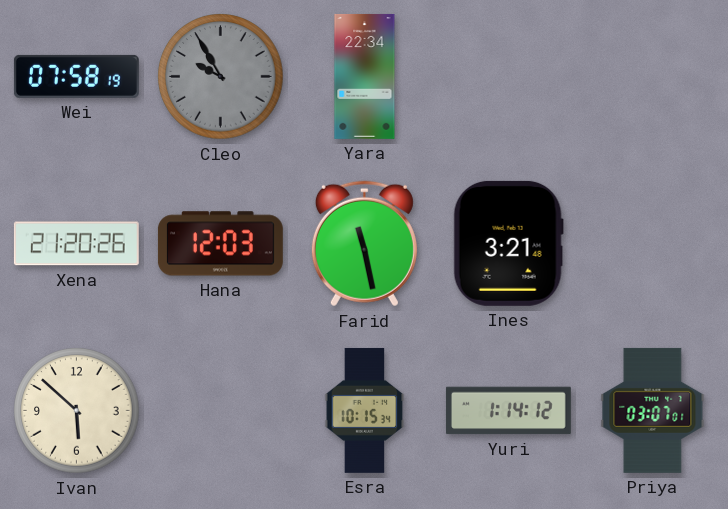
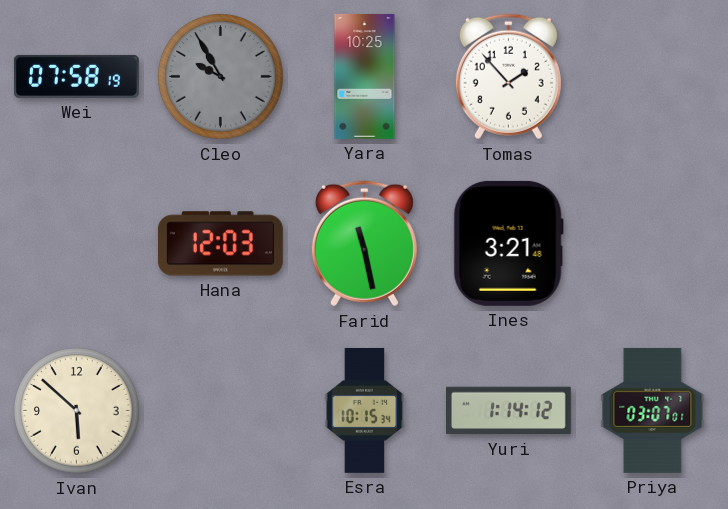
Yara: 22:34 -> 10:25
Tomas: none -> 1:53
Xena: 21:20 -> none
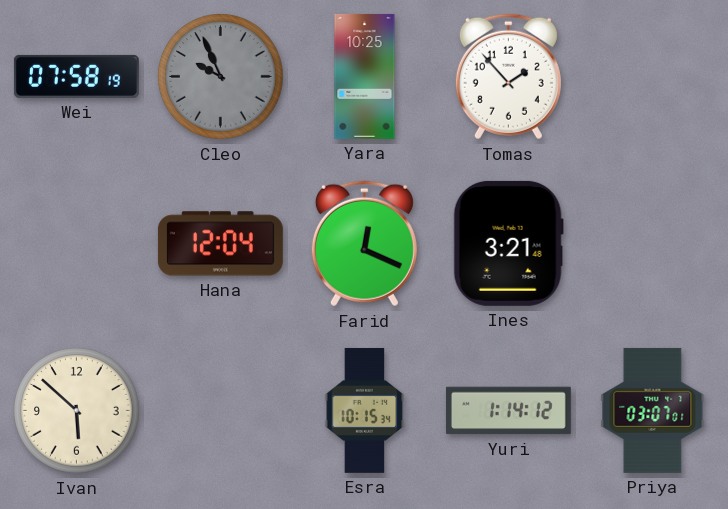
Cleo: 9:55 -> 9:56
Hana: 12:03 -> 12:04
Farid: 11:28 -> 12:19
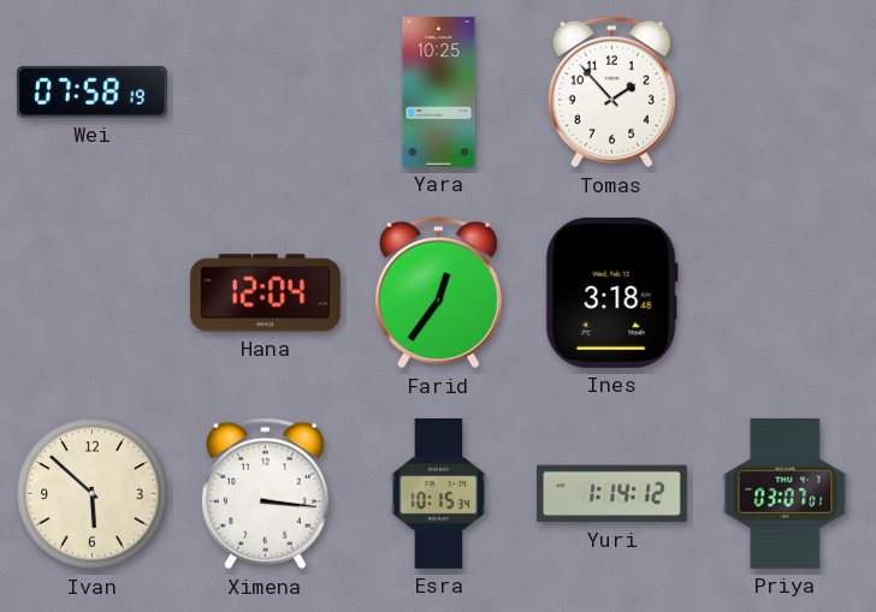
Cleo: 9:56 -> none
Farid: 12:19 -> 12:36
Ines: 3:21 -> 3:18
Ximena: none -> 3:16
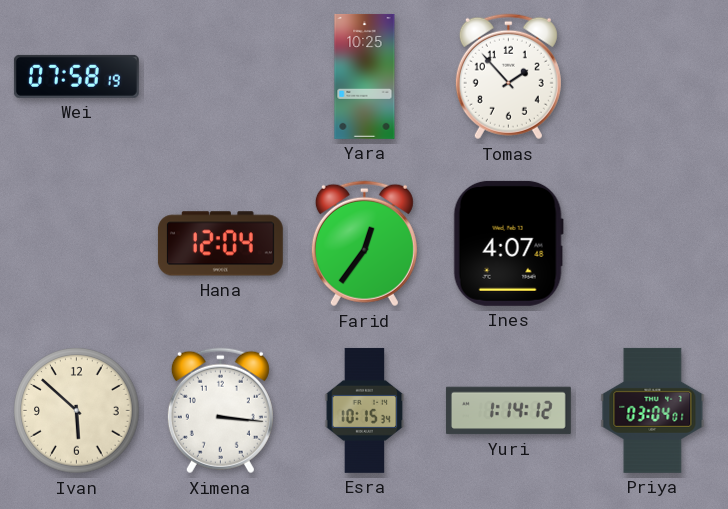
Ines: 3:18 -> 4:07
Priya: 03:07 -> 03:04
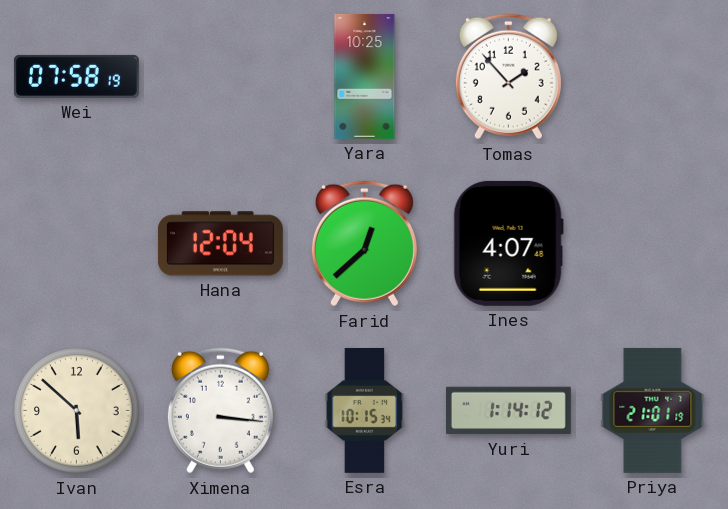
Farid: 12:36 -> 12:38
Priya: 03:04 -> 21:01
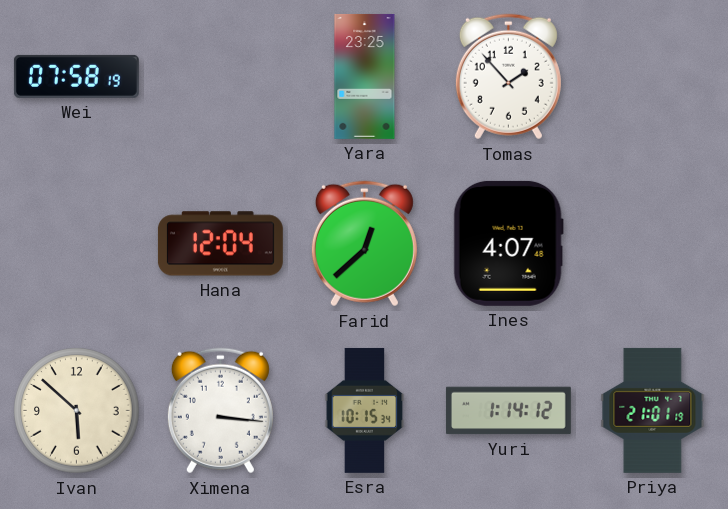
Yara: 10:25 -> 23:25
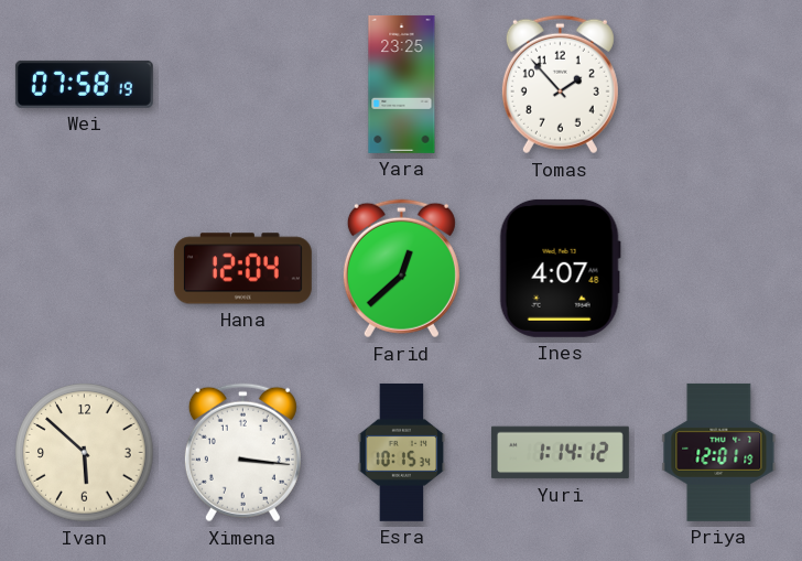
Priya: 21:01 -> 12:01
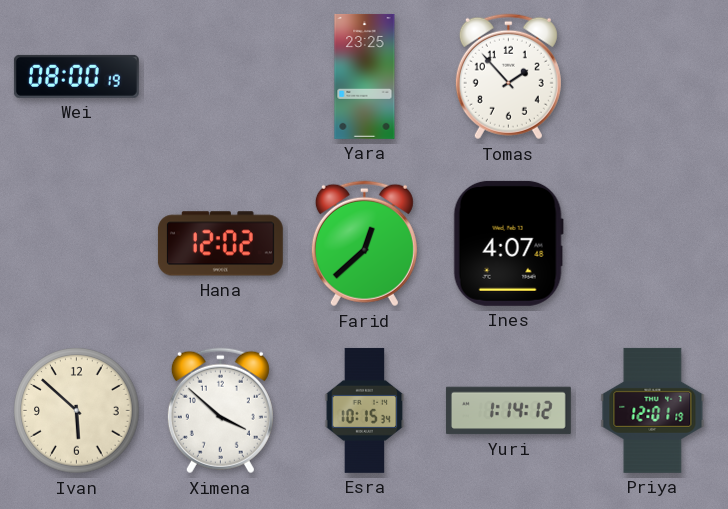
Wei: 07:58 -> 08:00
Hana: 12:04 -> 12:02
Ximena: 3:16 -> 3:52
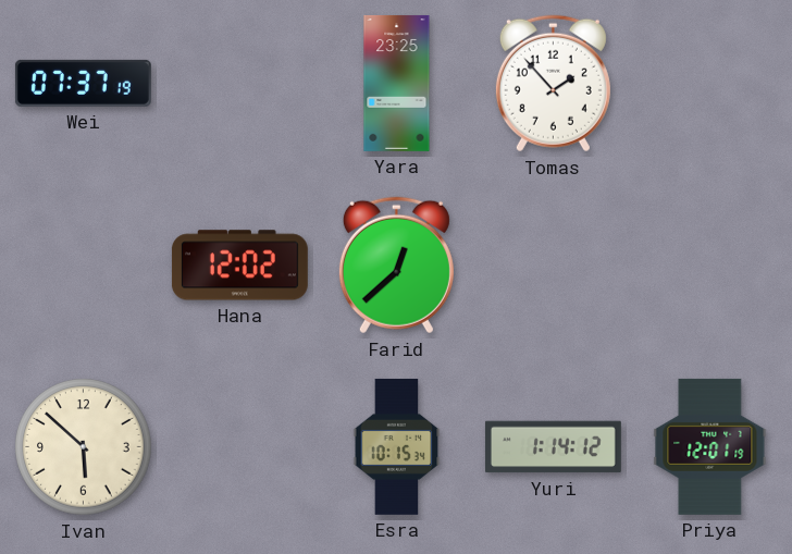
Wei: 08:00 -> 07:37
Ines: 4:07 -> none
Ximena: 3:52 -> none
